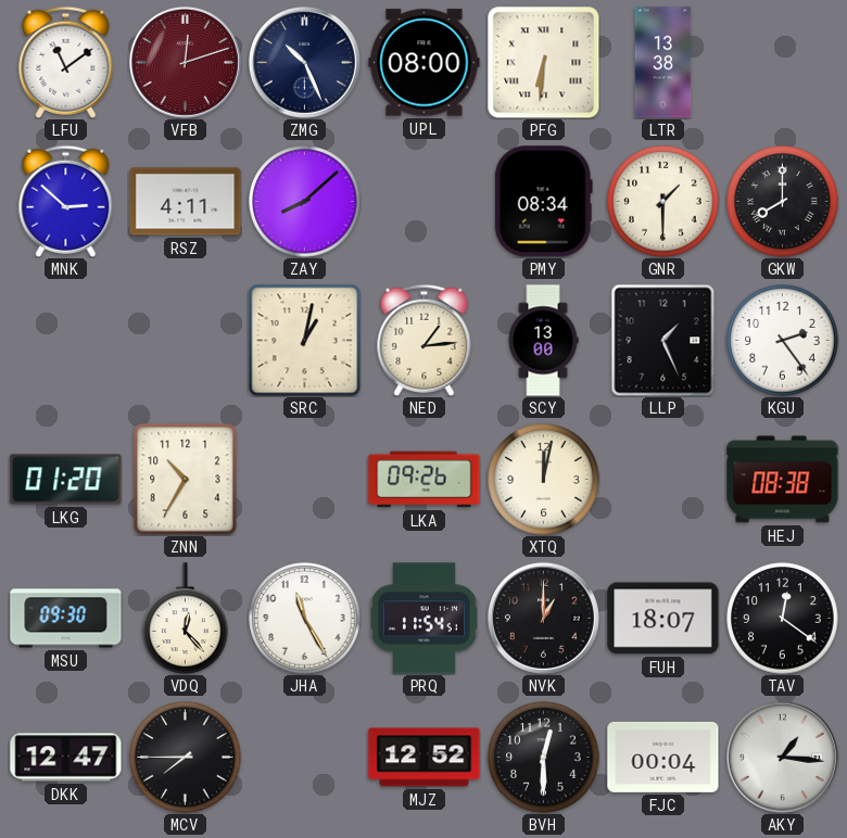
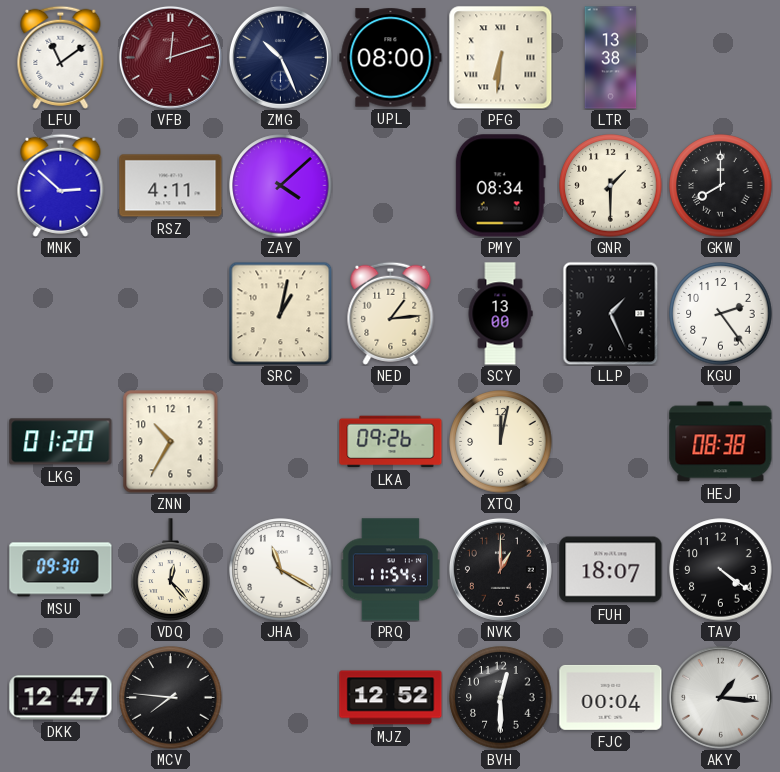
ZAY: 8:08 -> 4:08
JHA: 11:25 -> 11:20
TAV: 12:21 -> 4:21
MCV: 7:45 -> 7:46
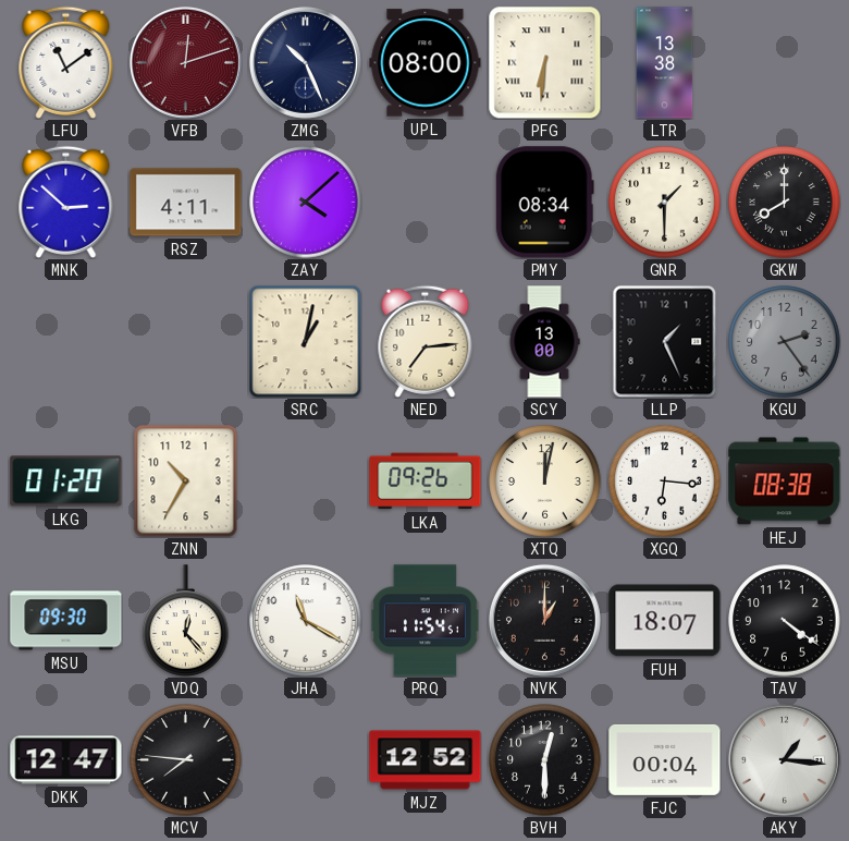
NED: 1:14 -> 7:14
KGU dial: white -> grey
XGQ: none -> 6:16
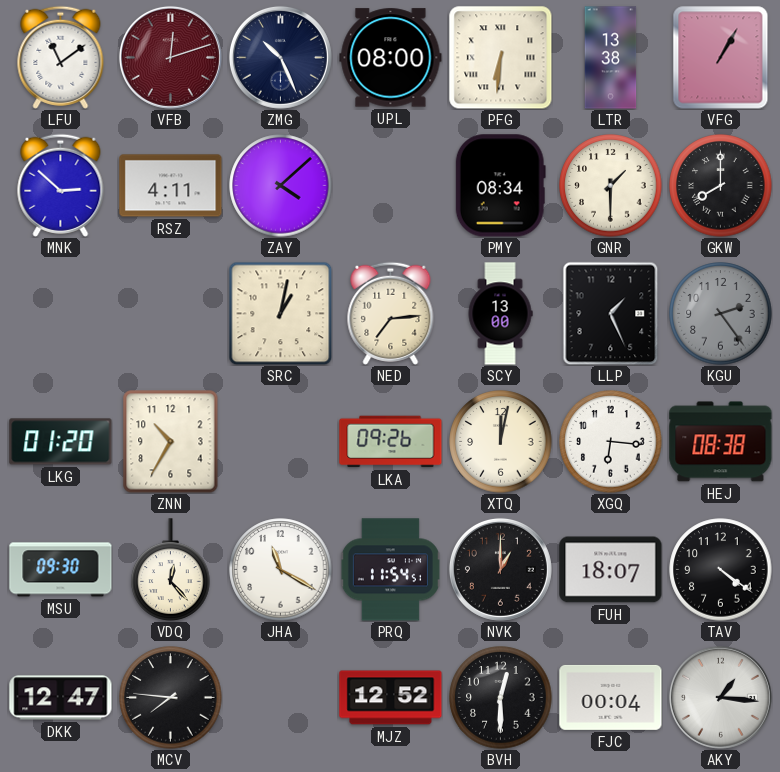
VFG: none -> 1:05
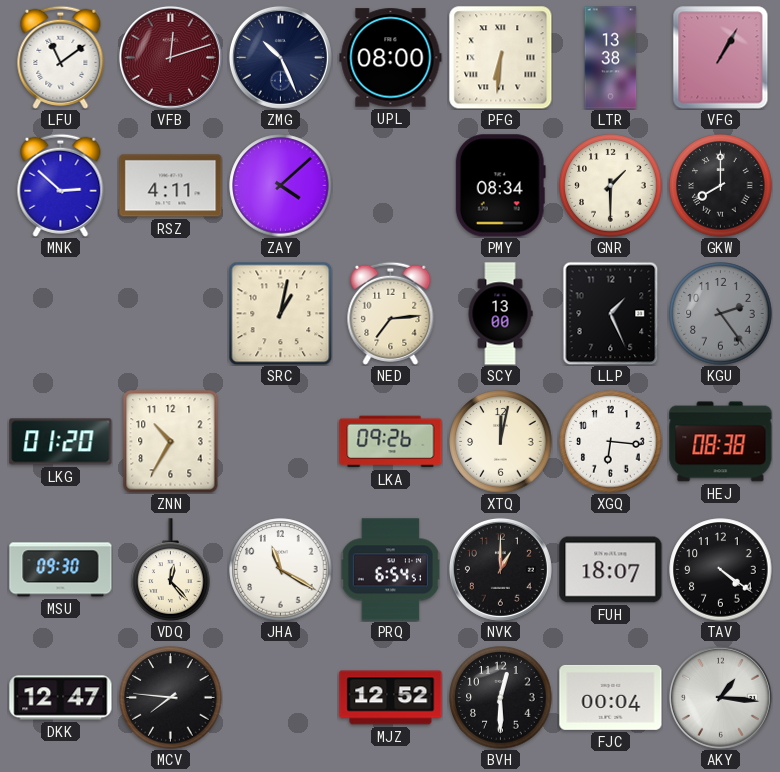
PRQ: 11:54 -> 6:54
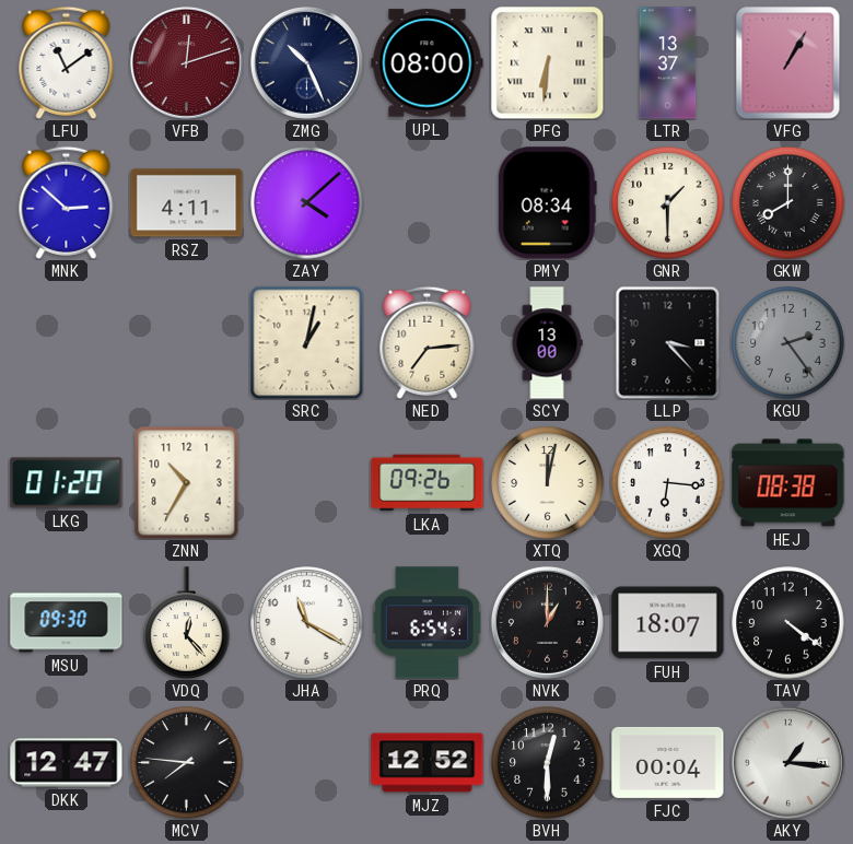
LTR: 13:38 -> 13:37
LLP: 1:26 -> 3:23
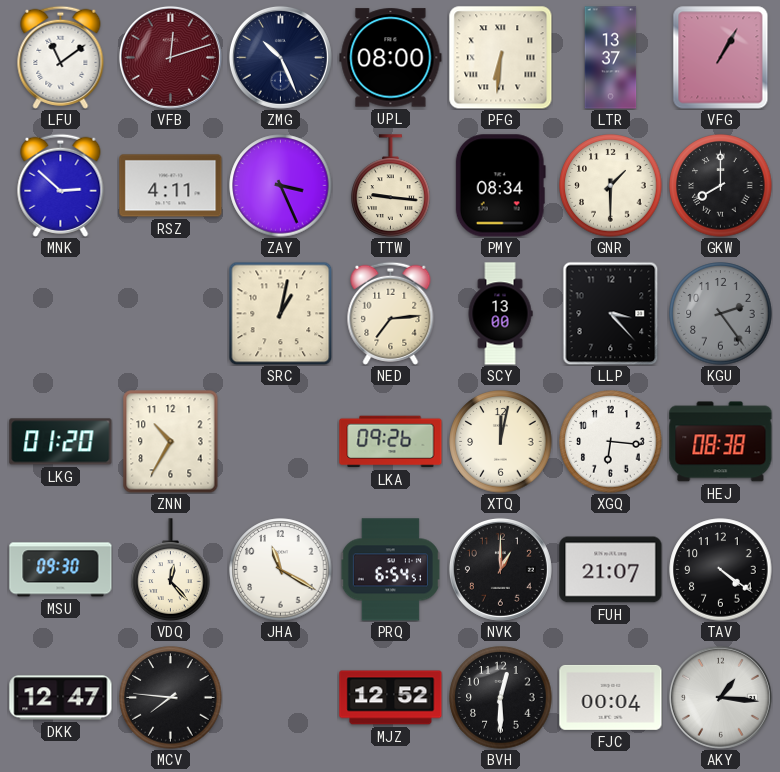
ZAY: 4:08 -> 3:26
TTW: none -> 9:16
FUH: 18:07 -> 21:07
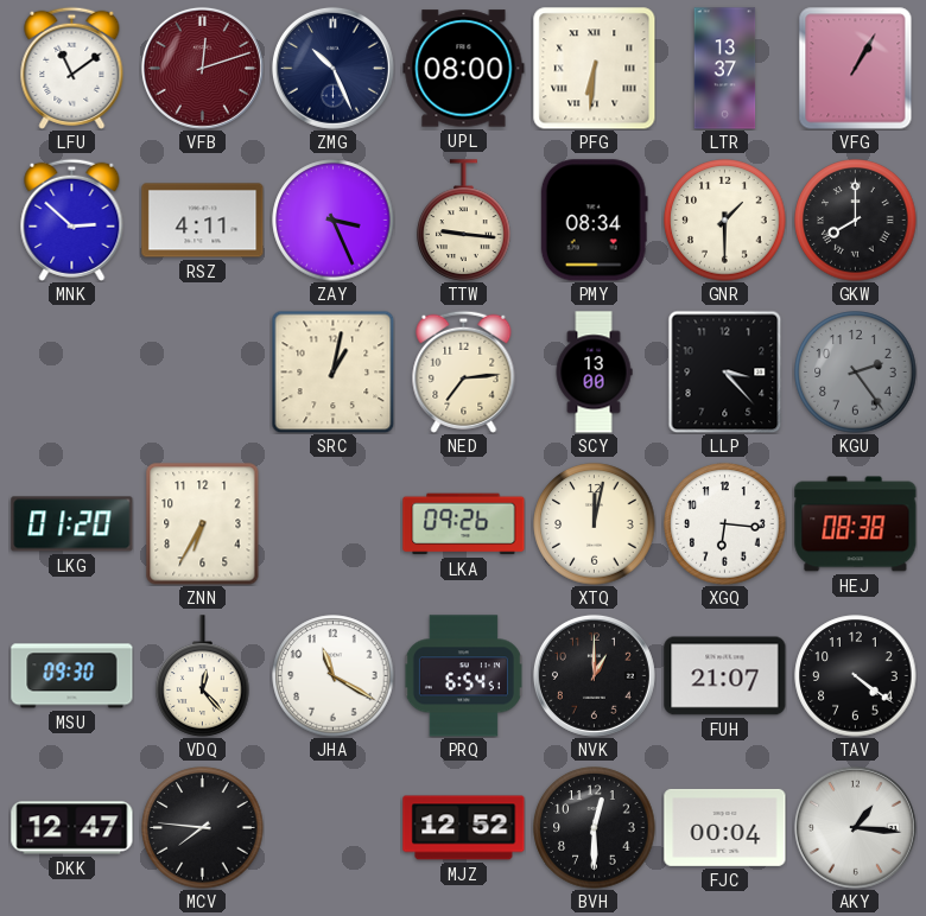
ZNN: 10:35 -> 6:35
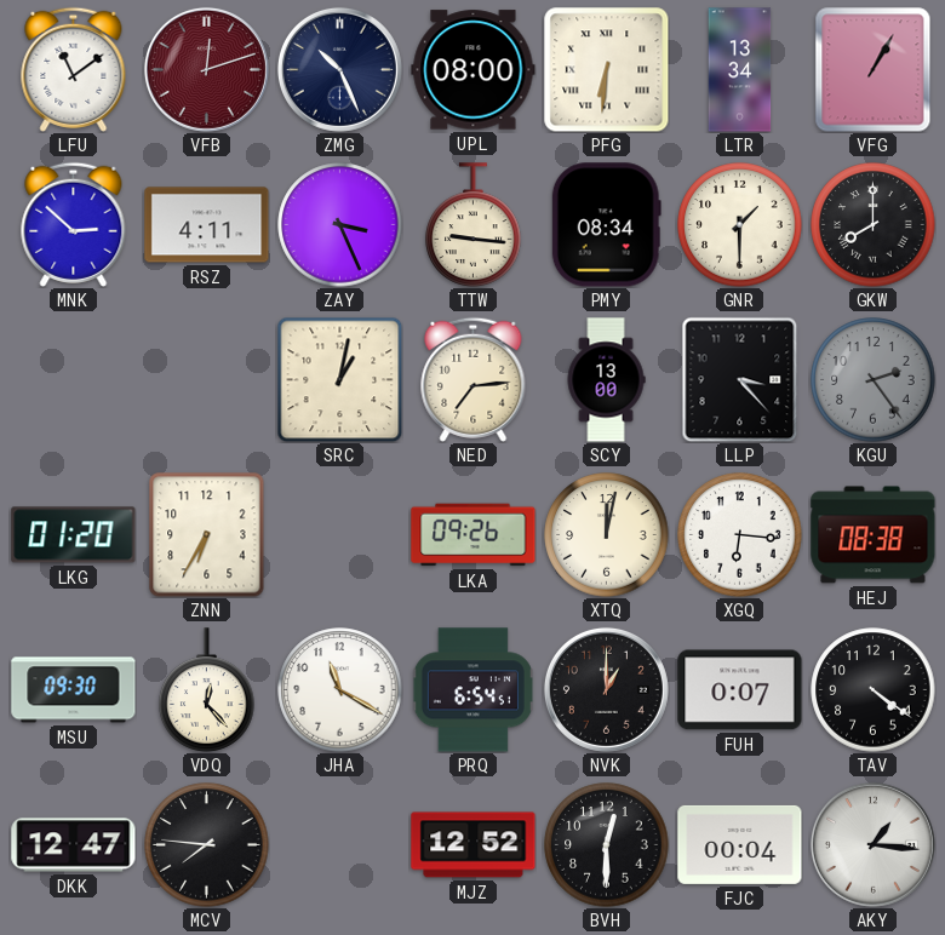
LTR: 13:37 -> 13:34
FUH: 21:07 -> 0:07
